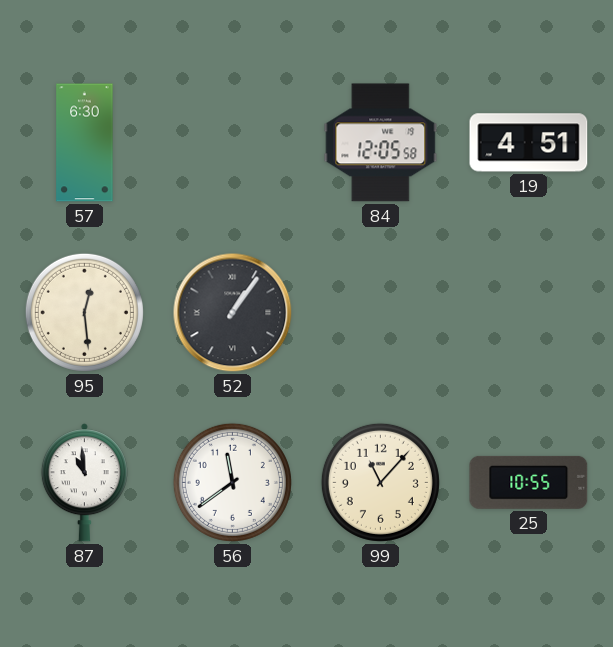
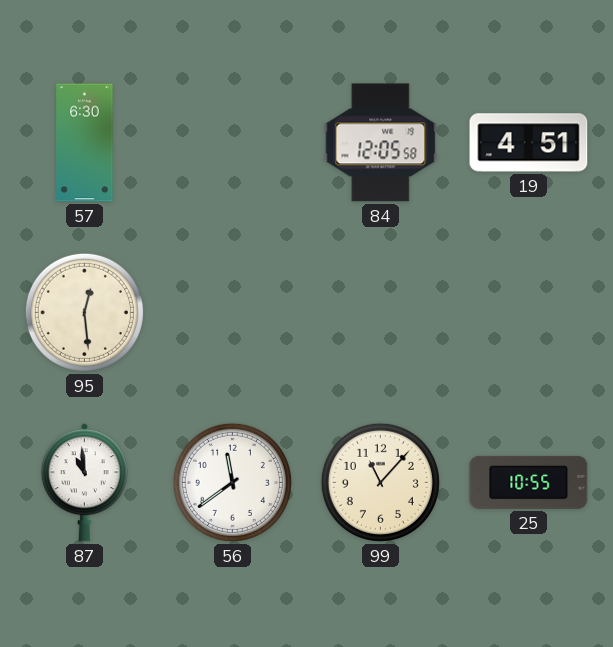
52: 1:06 -> none
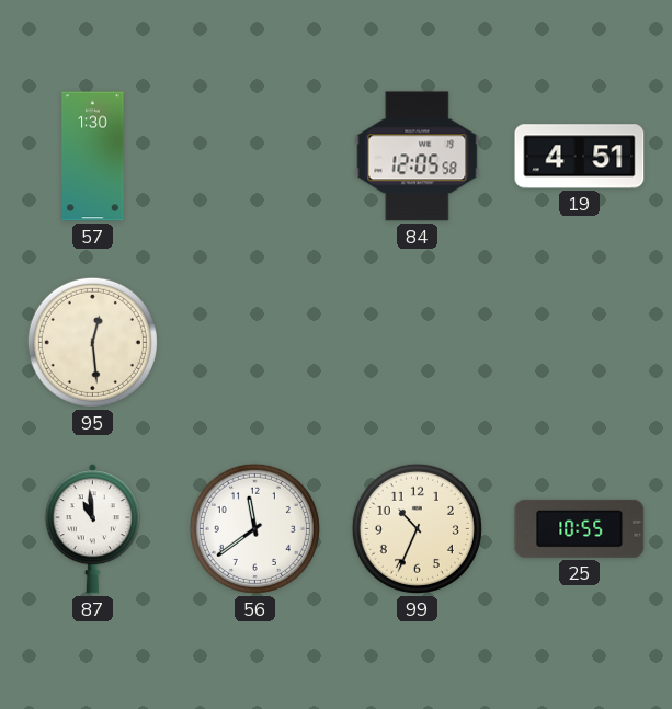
57: 6:30 -> 1:30
99: 11:07 -> 10:34
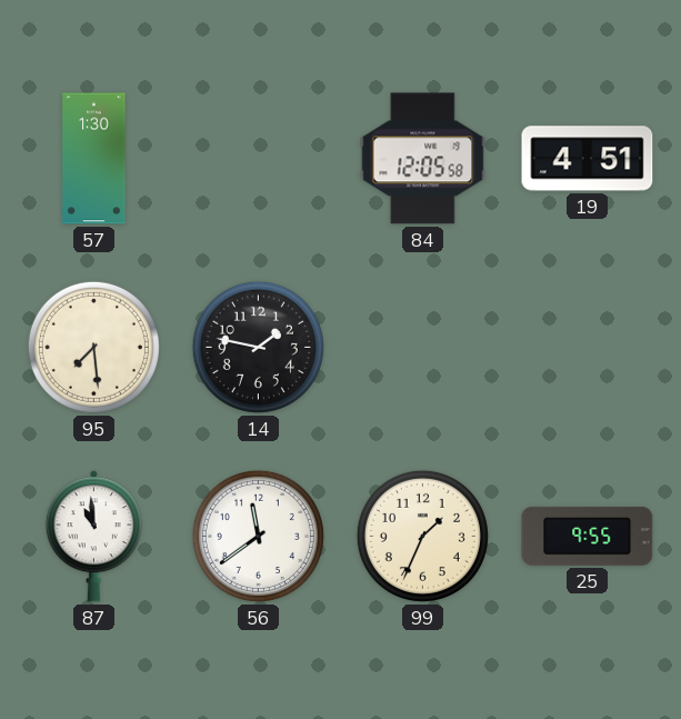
95: 12:29 -> 7:29
14: none -> 1:47
99: 10:34 -> 1:34
25: 10:55 -> 9:55
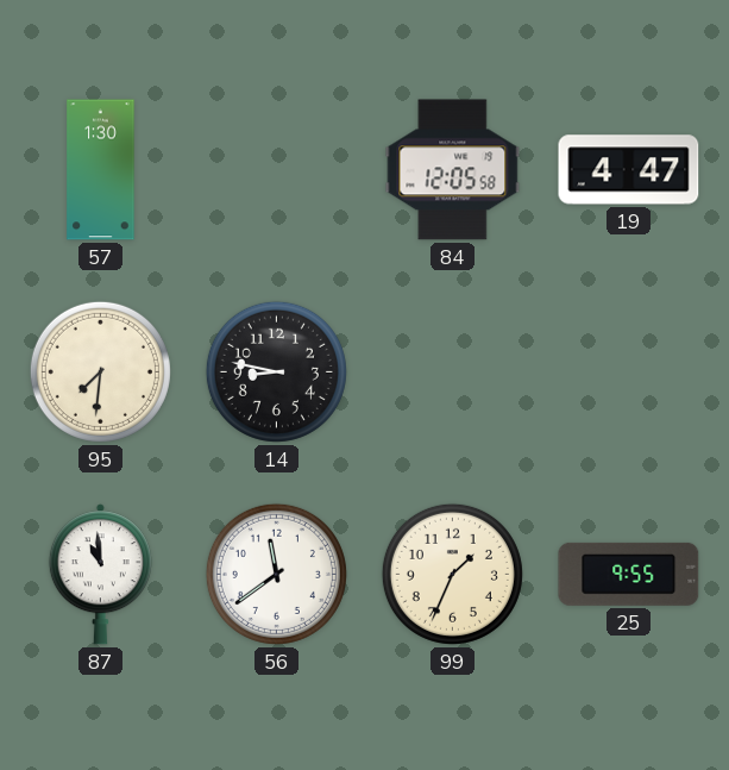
19: 4:51 -> 4:47
95: 7:29 -> 7:31
14: 1:47 -> 8:47
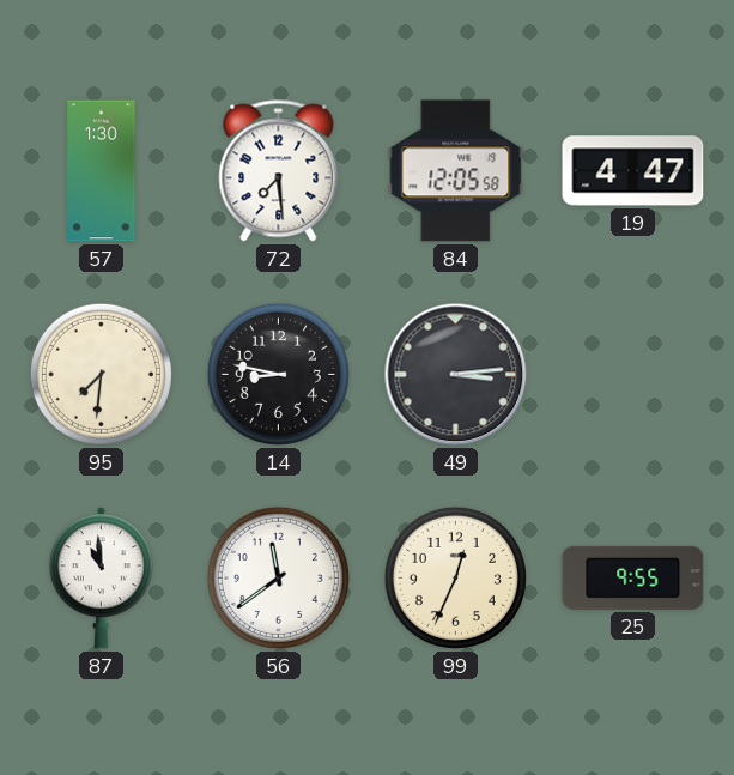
72: none -> 7:29
49: none -> 3:14
99: 1:34 -> 12:34
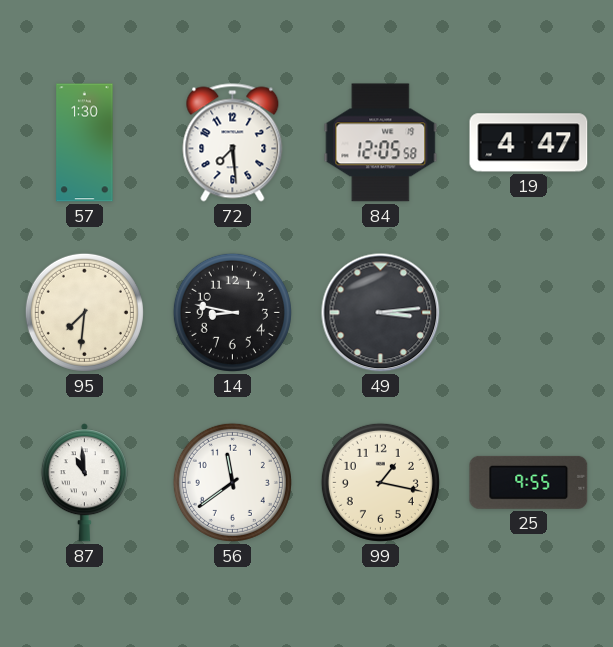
99: 12:34 -> 1:17
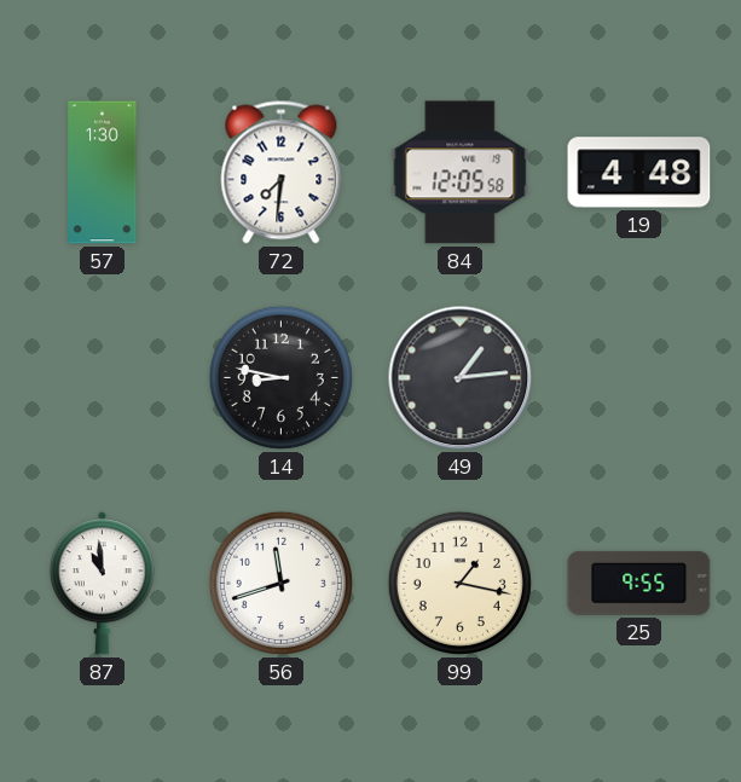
72: 7:29 -> 7:31
19: 4:47 -> 4:48
95: 7:31 -> none
49: 3:14 -> 1:14
56: 11:39 -> 11:42
